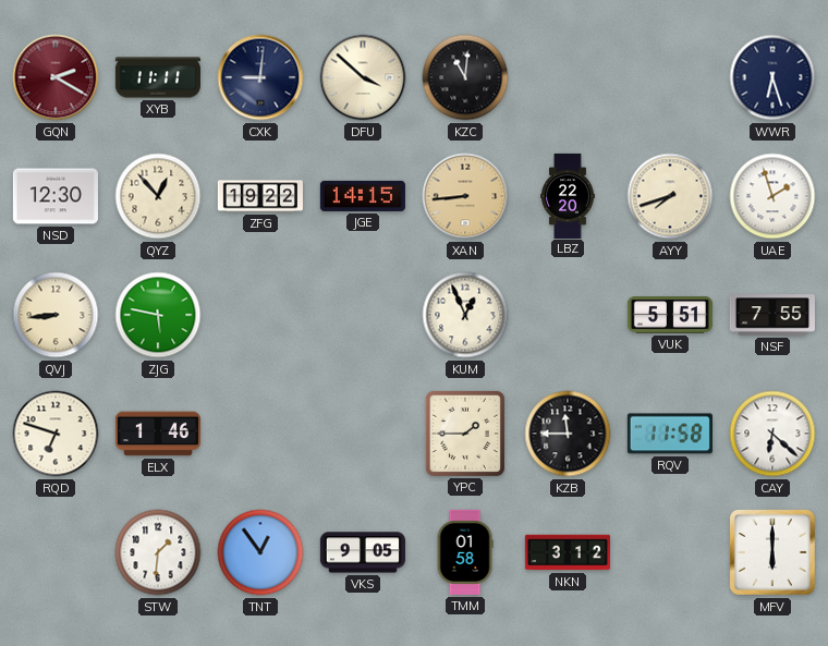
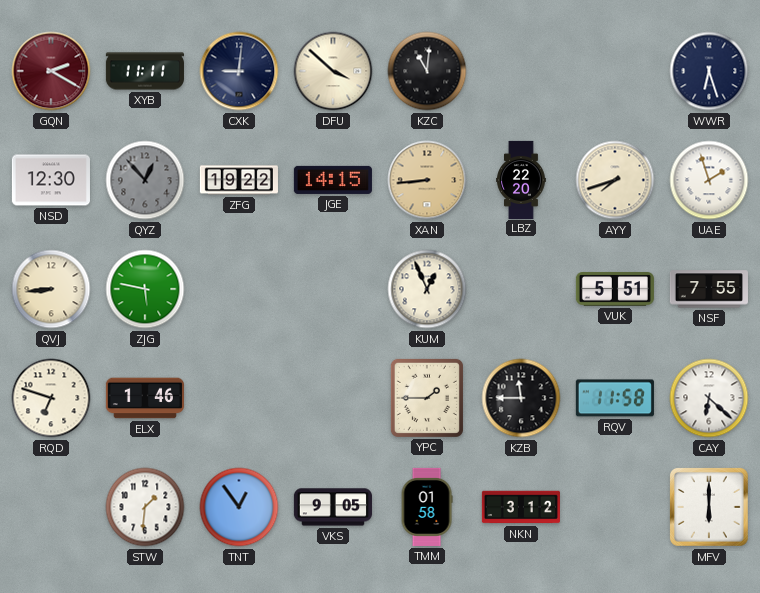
QYZ dial: cream -> grey
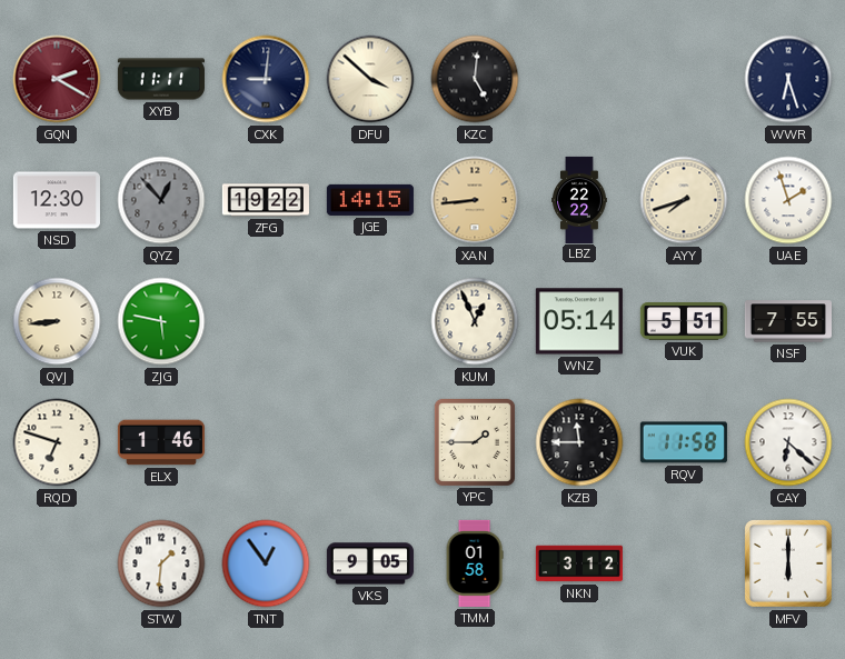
KZC: 11:01 -> 5:01
LBZ: 22:20 -> 22:22
WNZ: none -> 05:14
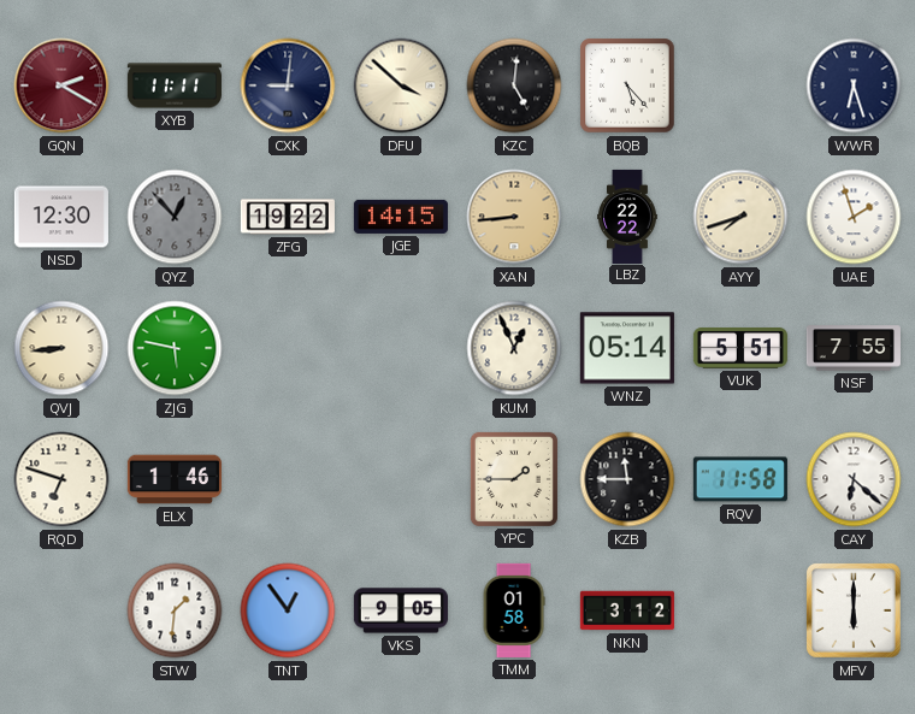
BQB: none -> 5:23
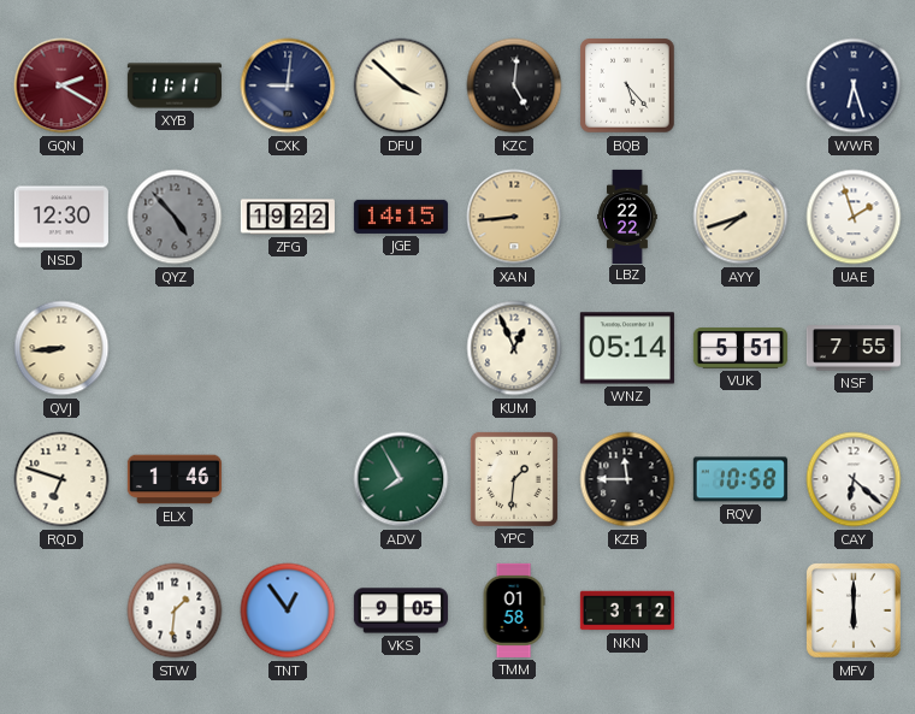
QYZ: 12:53 -> 4:53
ZJG: 5:47 -> none
ADV: none -> 7:55
YPC: 1:45 -> 1:31
RQV: 11:58 -> 10:58
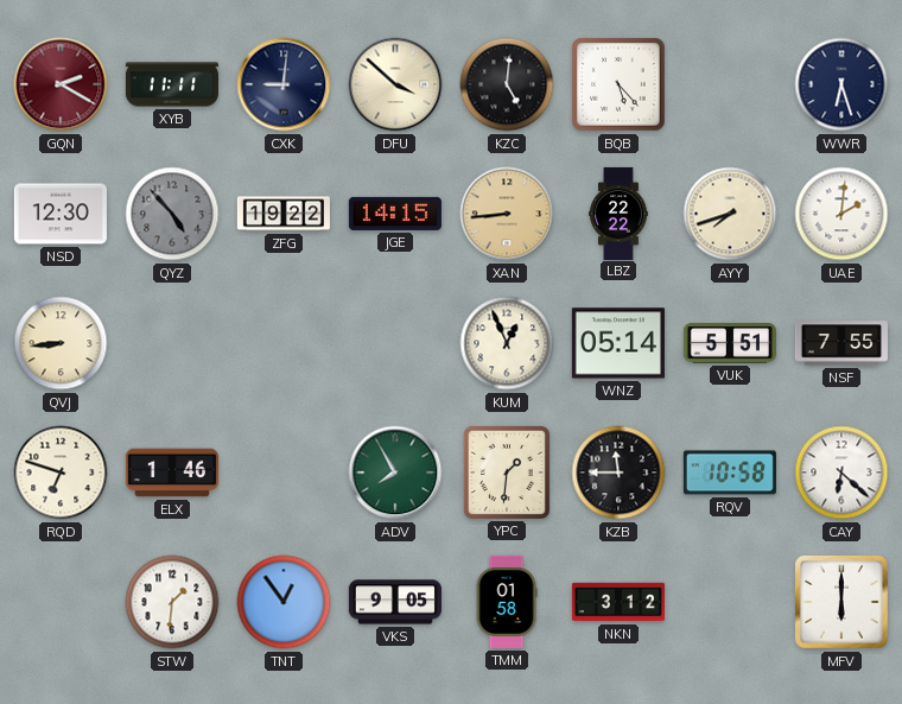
UAE: 1:57 -> 2:01
